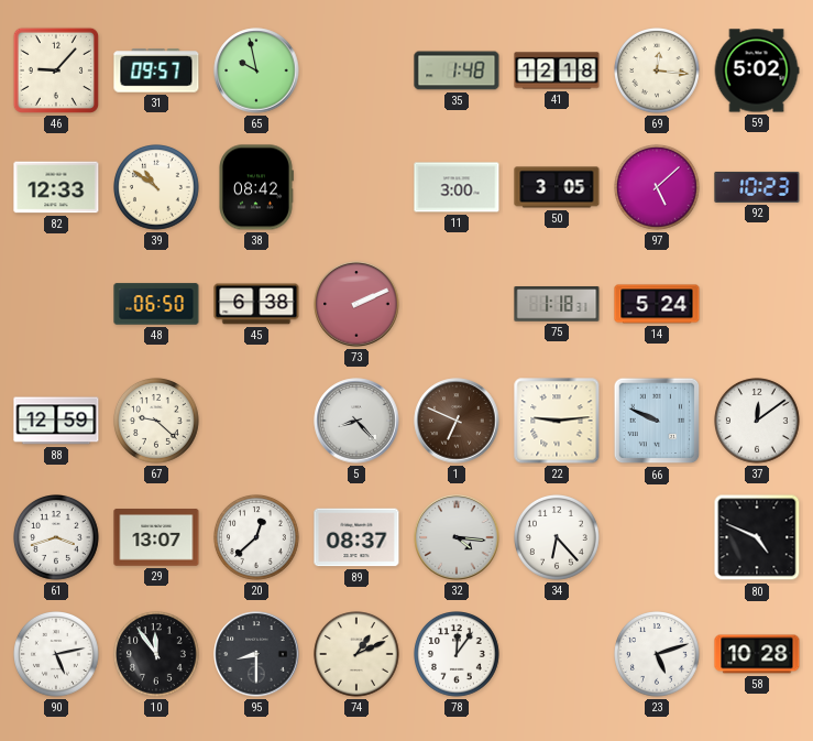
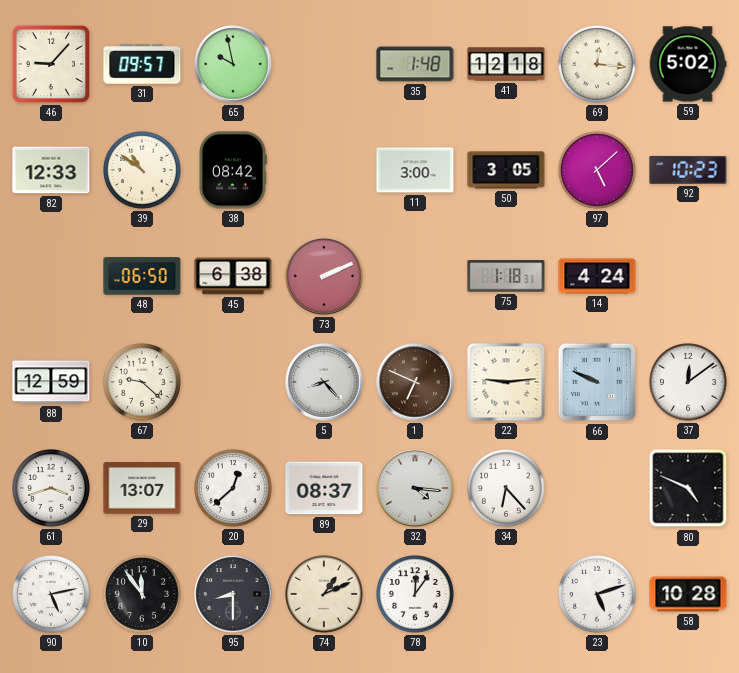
14: 5:24 -> 4:24
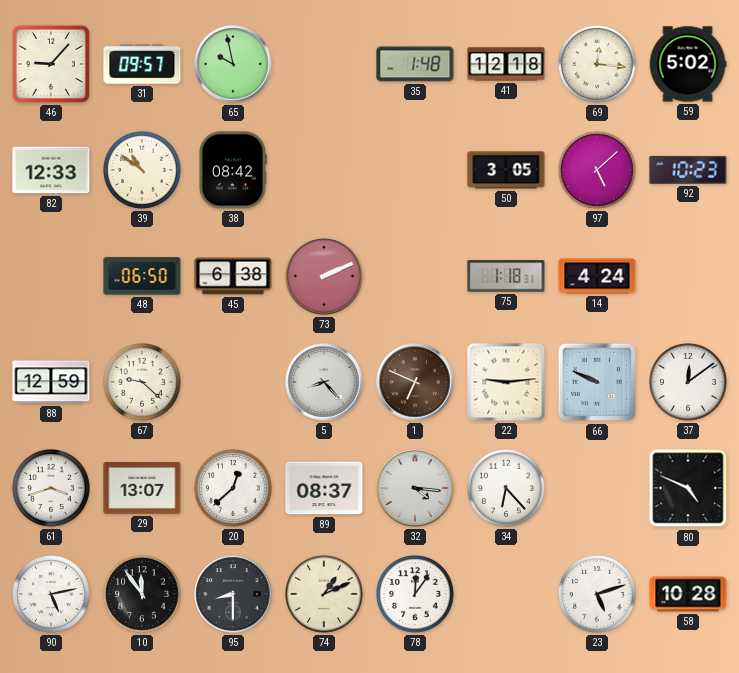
11: 3:00 -> none
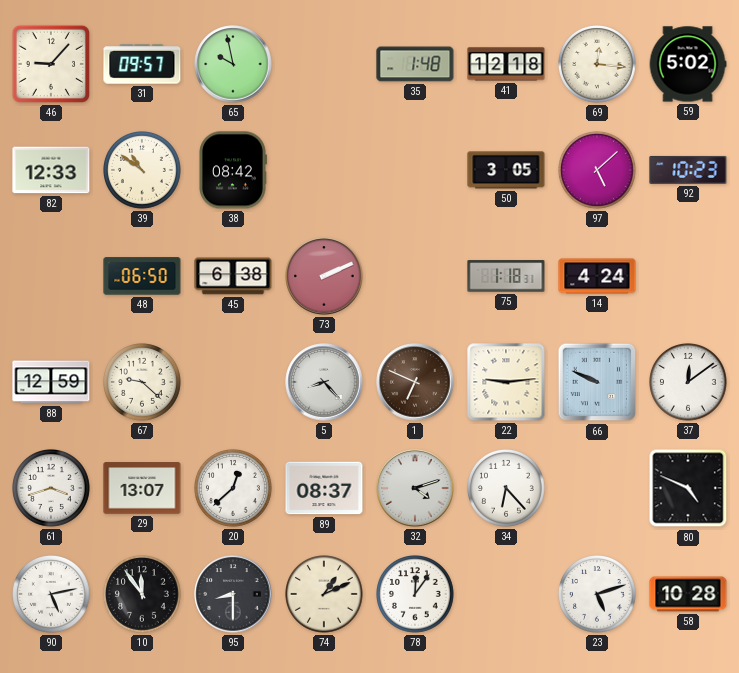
32: 4:16 -> 4:12
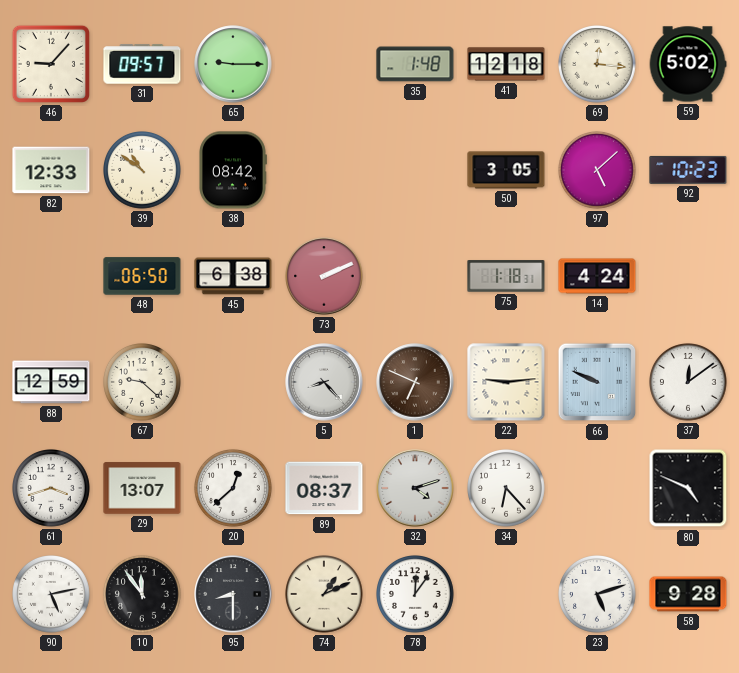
65: 9:58 -> 9:15
58: 10:28 -> 9:28
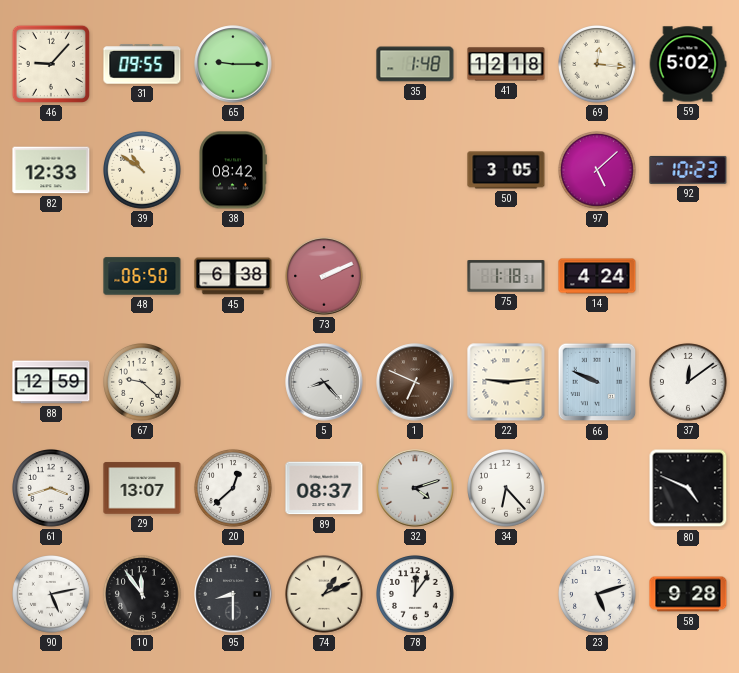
31: 09:57 -> 09:55
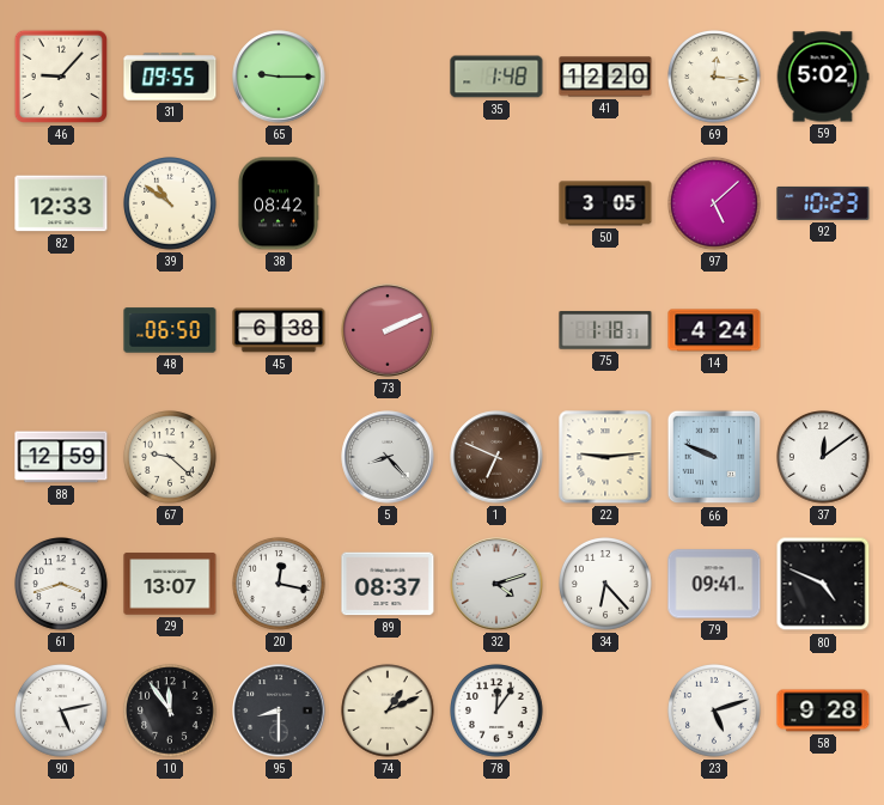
41: 12:18 -> 12:20
20: 12:38 -> 12:17
79: none -> 09:41
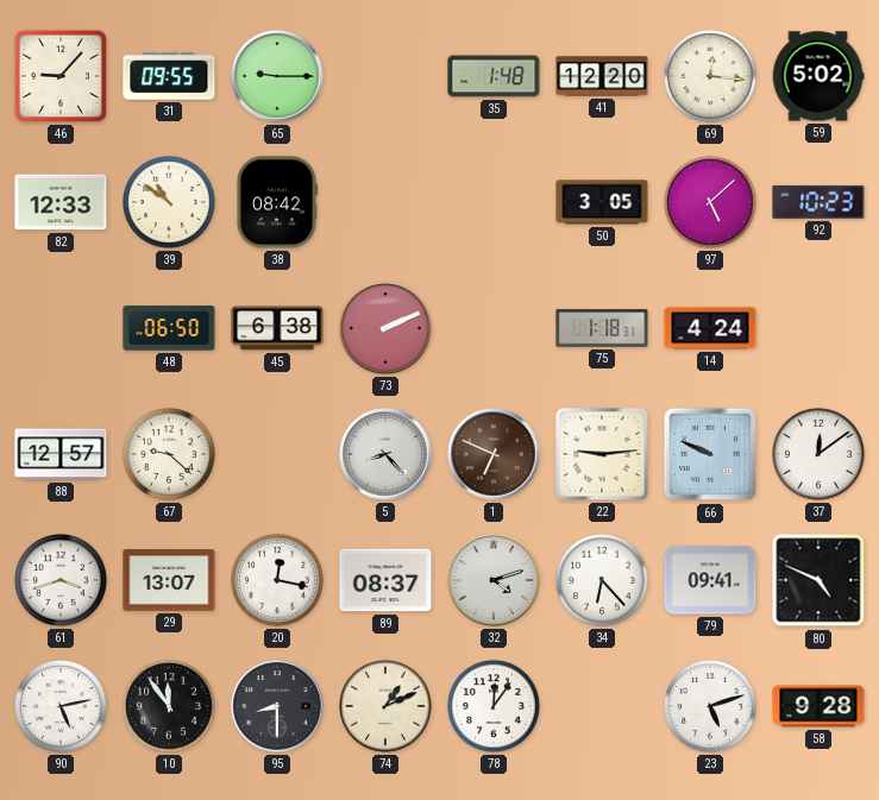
88: 12:59 -> 12:57
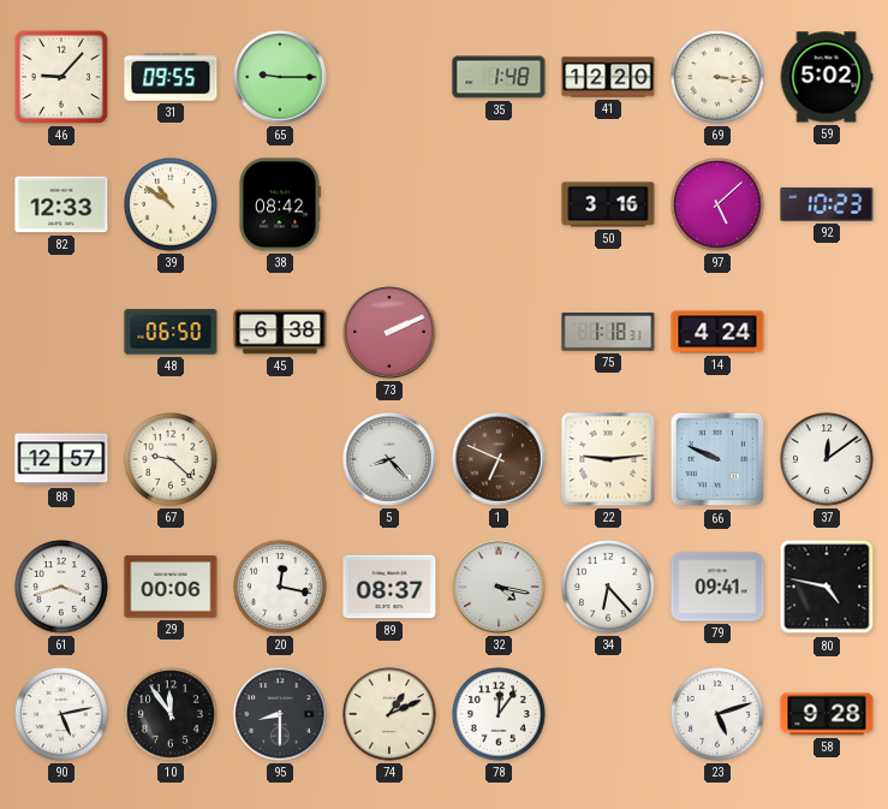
69: 12:16 -> 3:16
50: 3:05 -> 3:16
29: 13:07 -> 00:06
32: 4:12 -> 4:17
80: 4:49 -> 4:47
